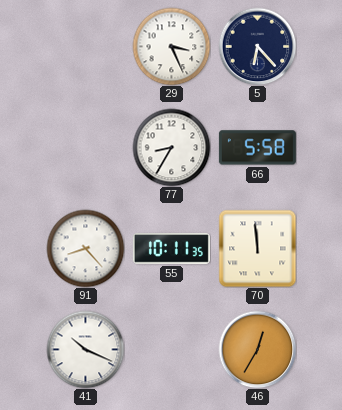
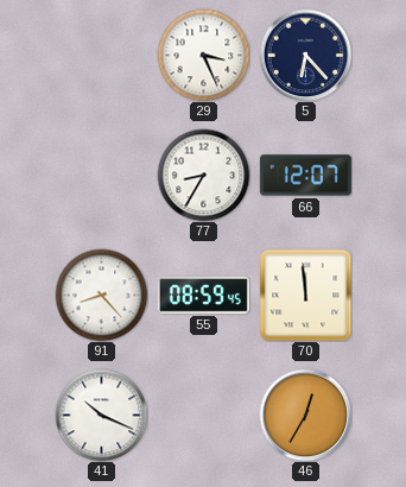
66: 5:58 -> 12:07
55: 10:11 -> 08:59
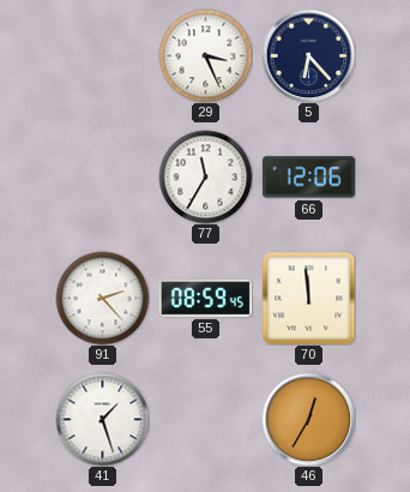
77: 8:35 -> 11:35
66: 12:07 -> 12:06
91: 8:23 -> 2:23
41: 10:19 -> 1:27
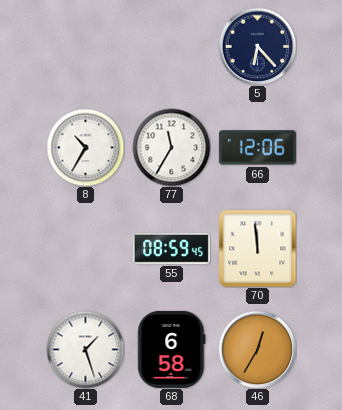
29: 3:26 -> none
8: none -> 10:35
91: 2:23 -> none
68: none -> 6:58
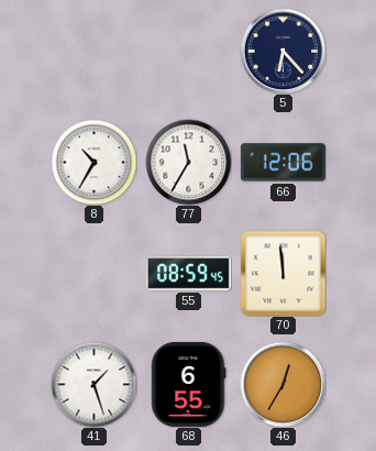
68: 6:58 -> 6:55
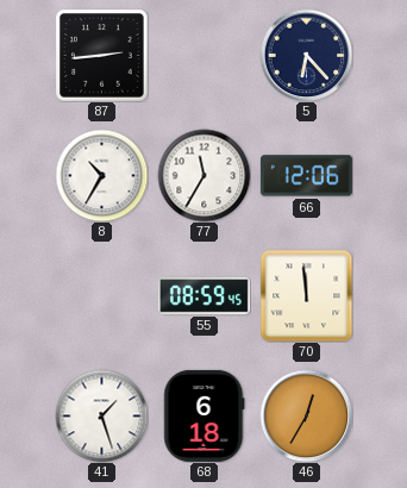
87: none -> 2:44
68: 6:55 -> 6:18
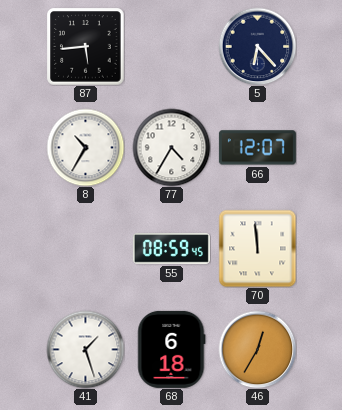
87: 2:44 -> 5:44
77: 11:35 -> 4:35
66: 12:06 -> 12:07
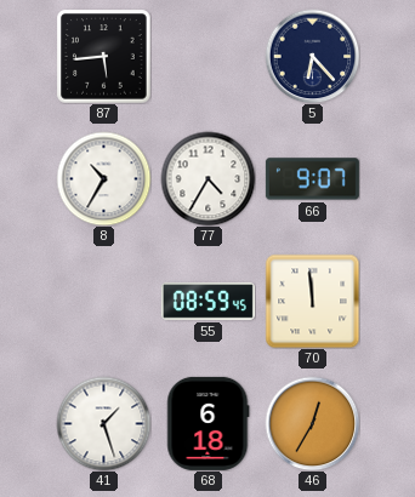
66: 12:07 -> 9:07
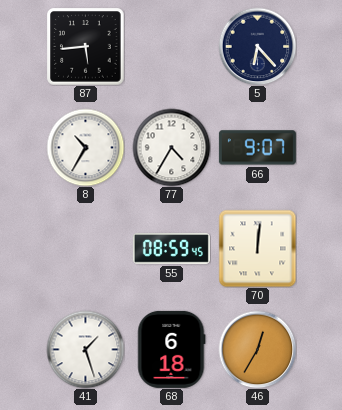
70: 11:59 -> 12:01
